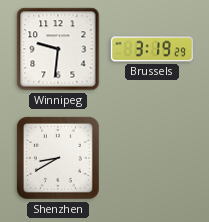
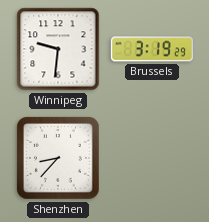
Shenzhen: 8:40 -> 8:37
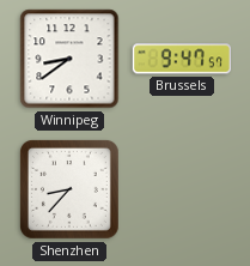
Winnipeg: 9:31 -> 8:39
Brussels: 3:19 -> 9:47
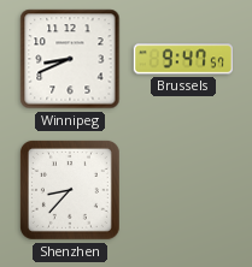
Winnipeg: 8:39 -> 8:41
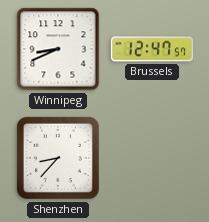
Brussels: 9:47 -> 12:47
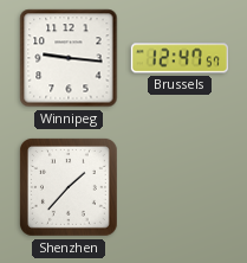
Winnipeg: 8:41 -> 9:16
Shenzhen: 8:37 -> 1:37
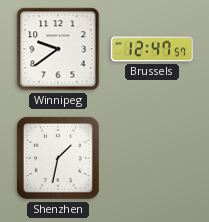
Winnipeg: 9:16 -> 9:39
Shenzhen: 1:37 -> 1:32
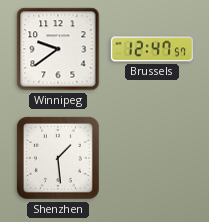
Shenzhen: 1:32 -> 1:29
